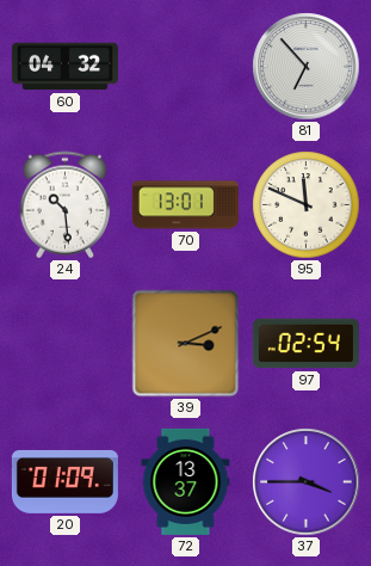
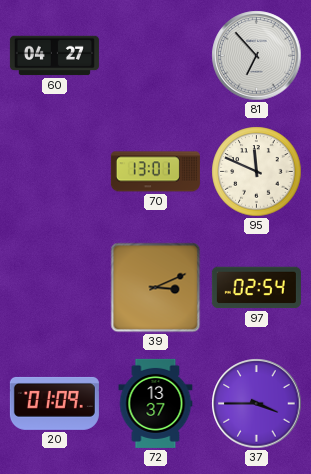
60: 04:32 -> 04:27
24: 10:29 -> none
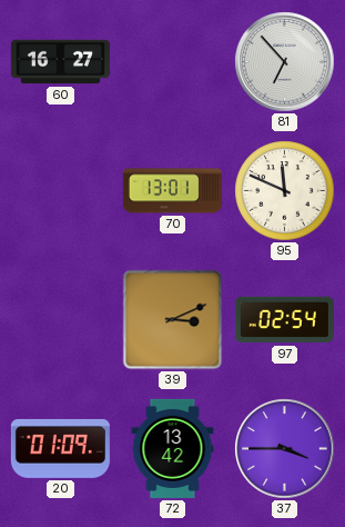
60: 04:27 -> 16:27
72: 13:37 -> 13:42
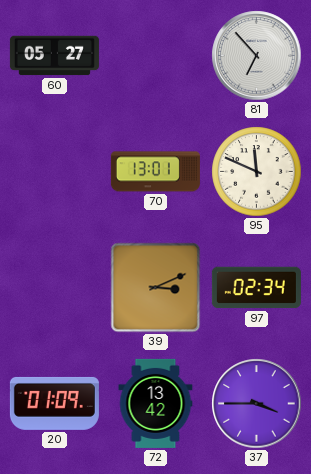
60: 16:27 -> 05:27
97: 02:54 -> 02:34
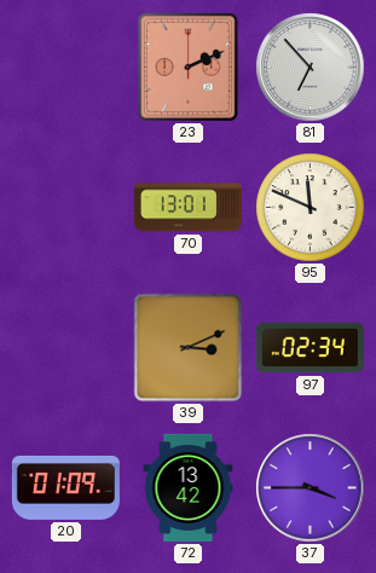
60: 05:27 -> none
23: none -> 2:11
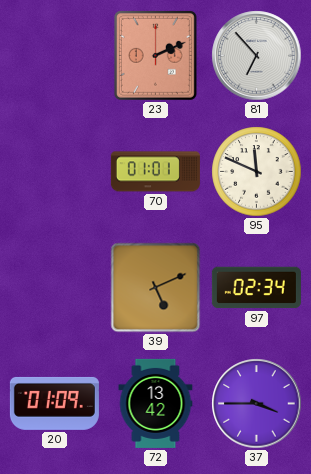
70: 13:01 -> 01:01
39: 3:11 -> 5:11
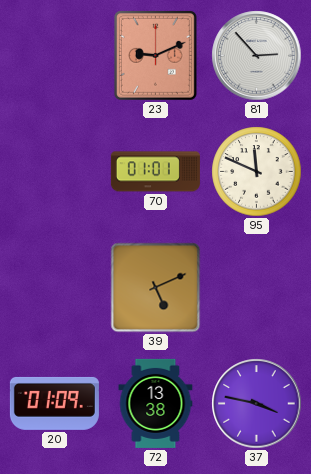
23: 2:11 -> 9:11
81: 6:53 -> 2:53
97: 02:34 -> none
72: 13:42 -> 13:38
37: 3:45 -> 3:47
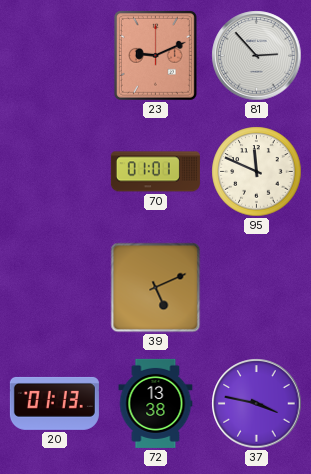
20: 01:09 -> 01:13
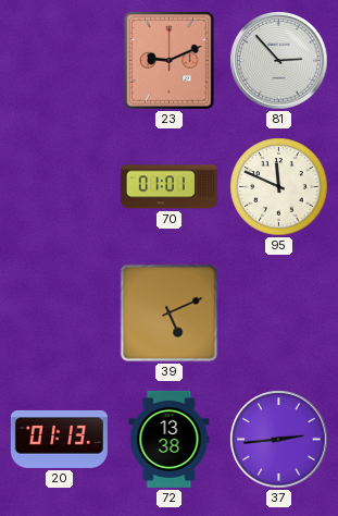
37: 3:47 -> 2:44
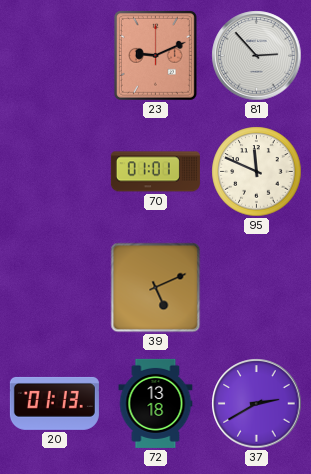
72: 13:38 -> 13:18
37: 2:44 -> 2:40
